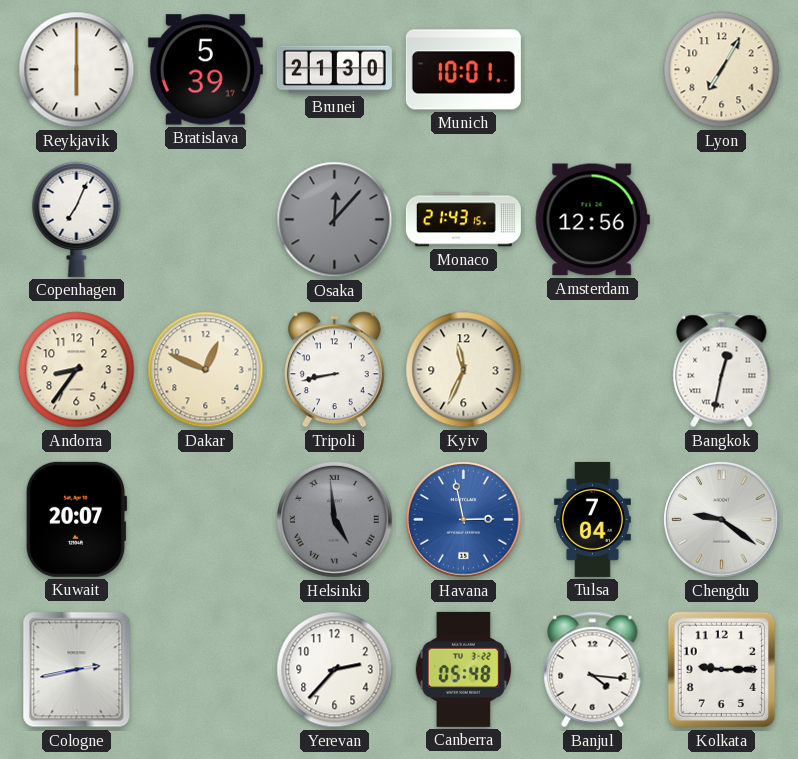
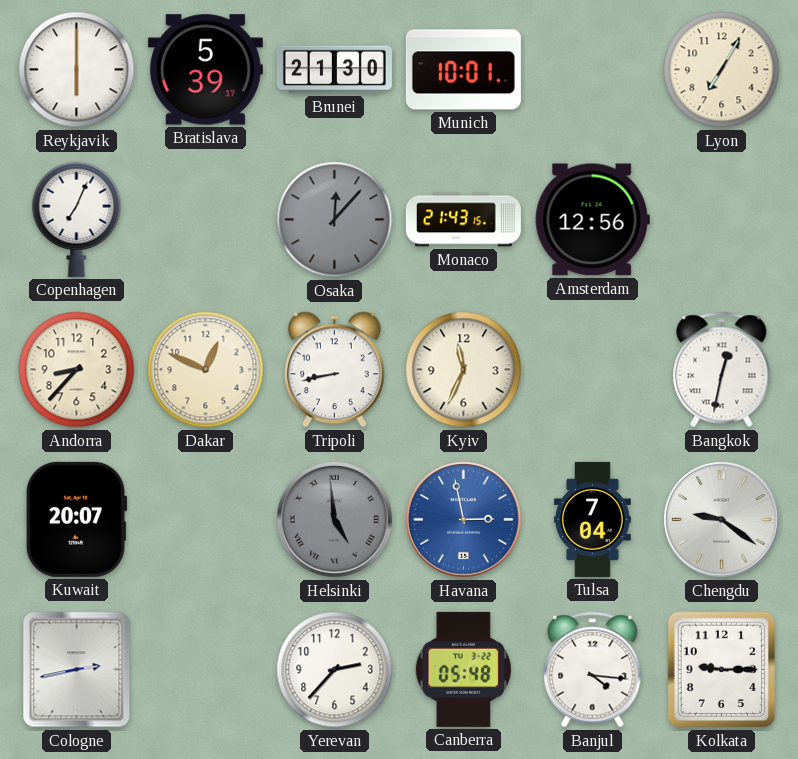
Andorra: 8:36 -> 8:37
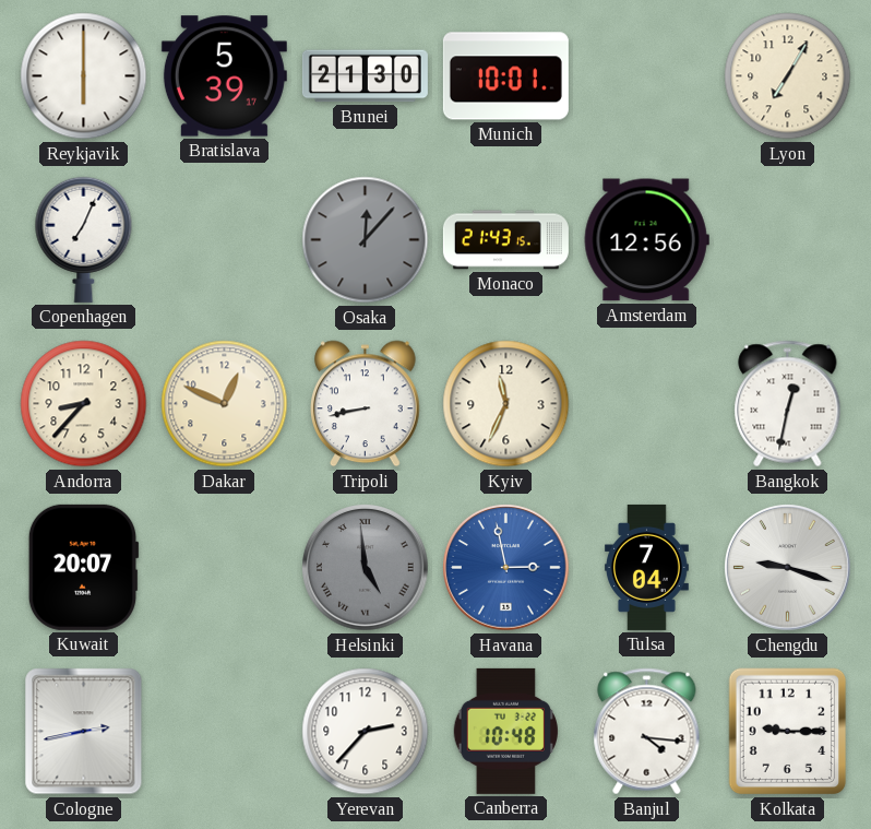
Chengdu: 9:21 -> 9:18
Canberra: 05:48 -> 10:48
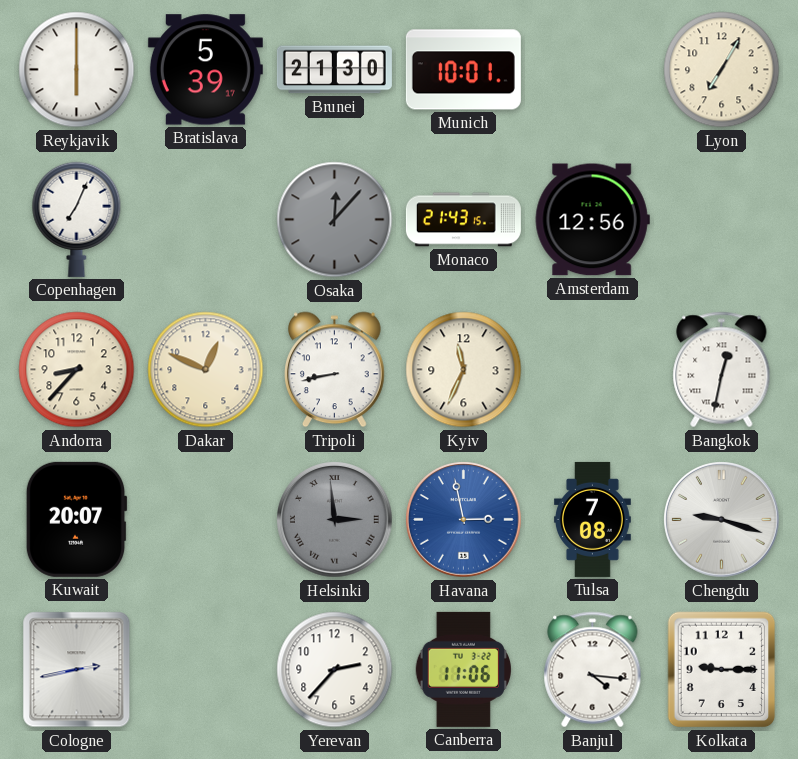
Helsinki: 4:59 -> 2:59
Tulsa: 7:04 -> 7:08
Canberra: 10:48 -> 11:06
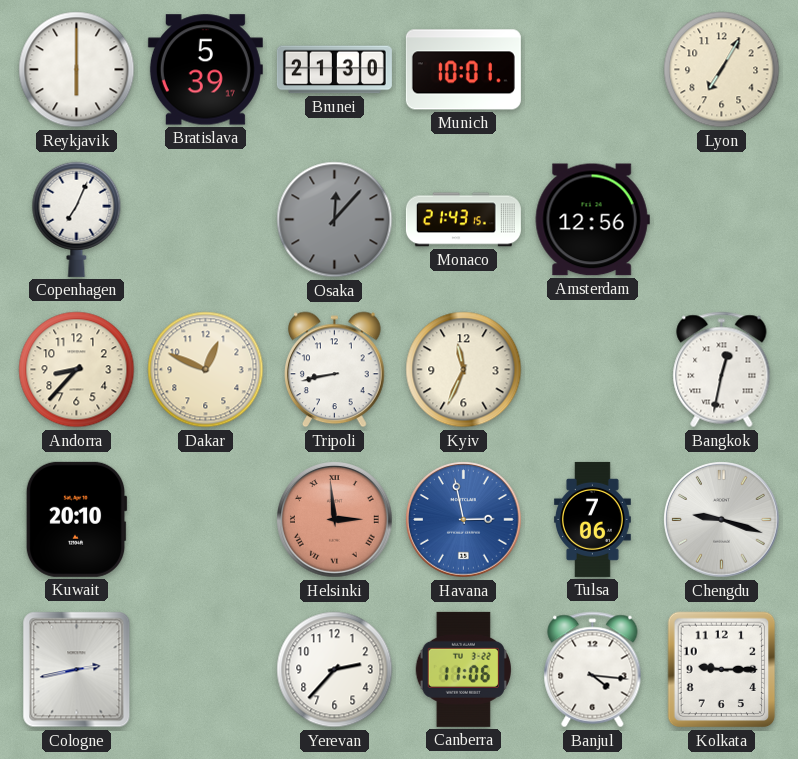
Kuwait: 20:07 -> 20:10
Helsinki dial: grey -> salmon
Tulsa: 7:08 -> 7:06
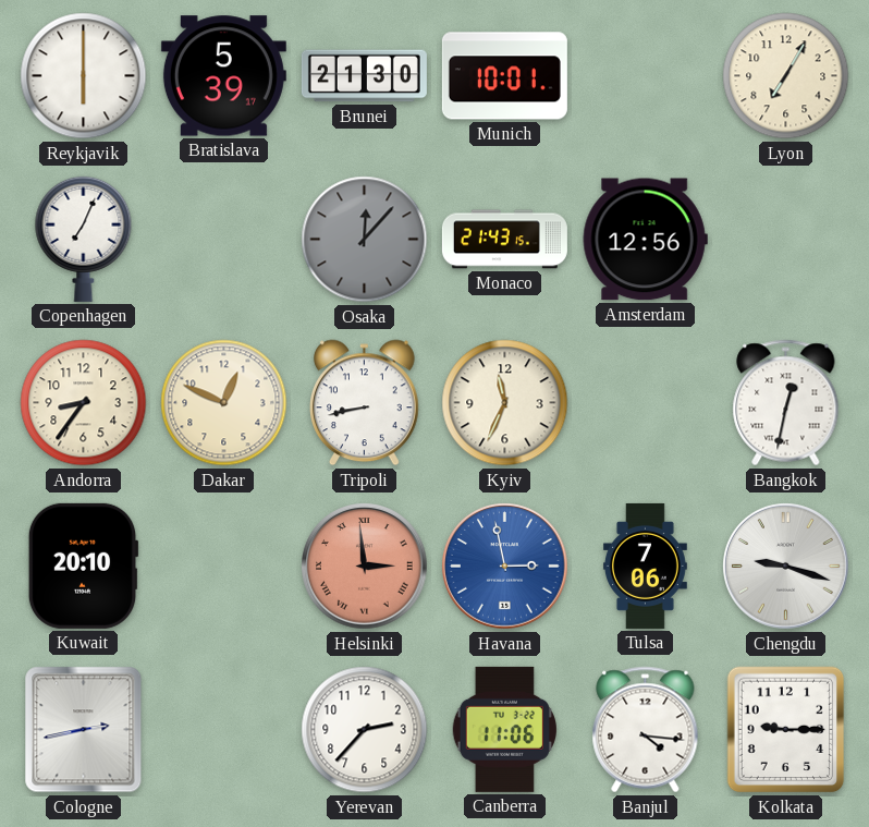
Andorra: 8:37 -> 8:36
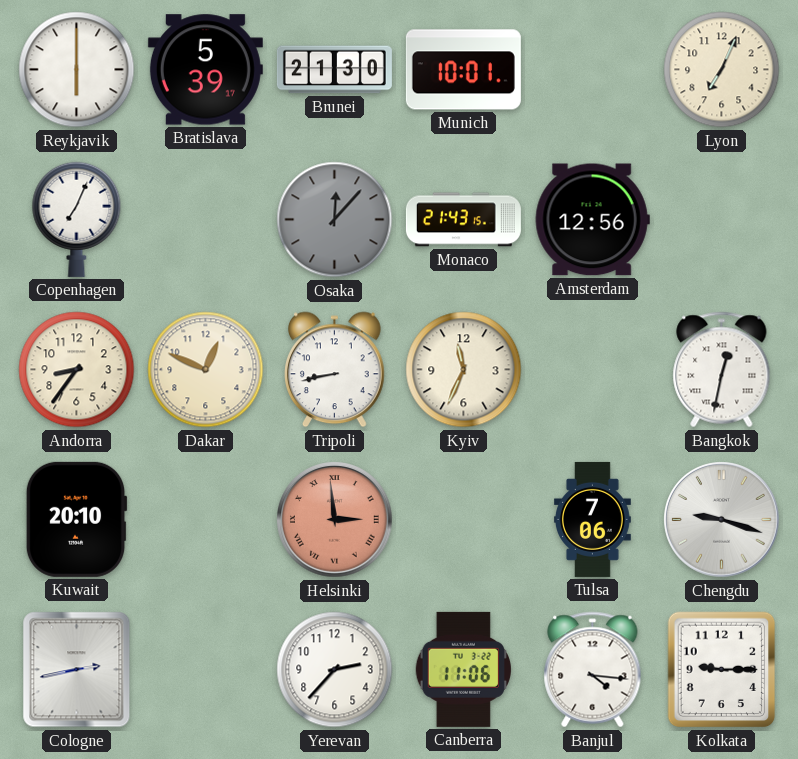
Lyon: 7:05 -> 7:04
Havana: 2:58 -> none
